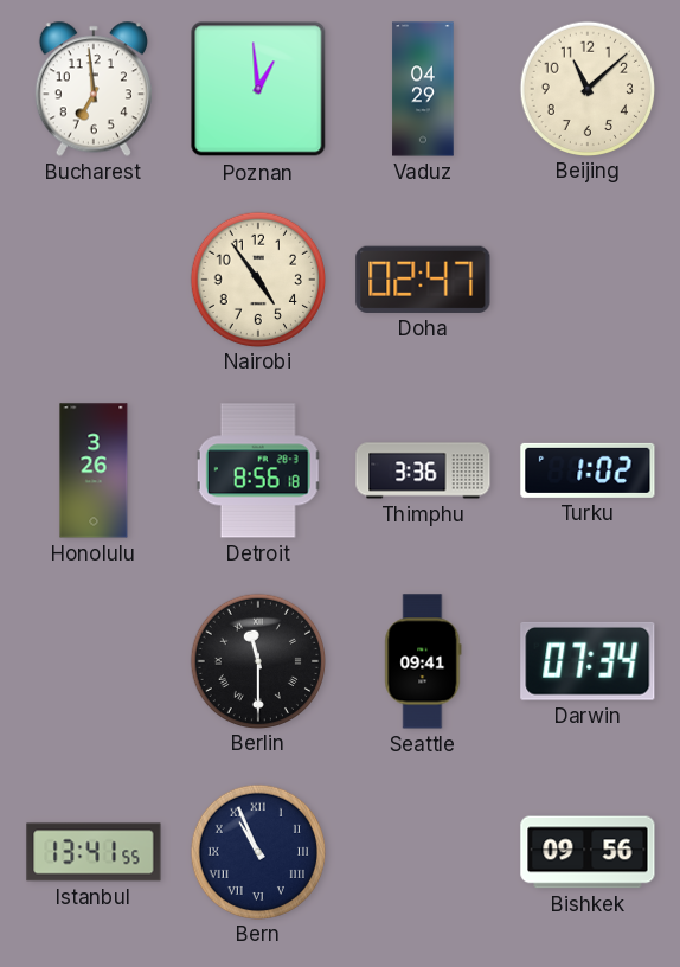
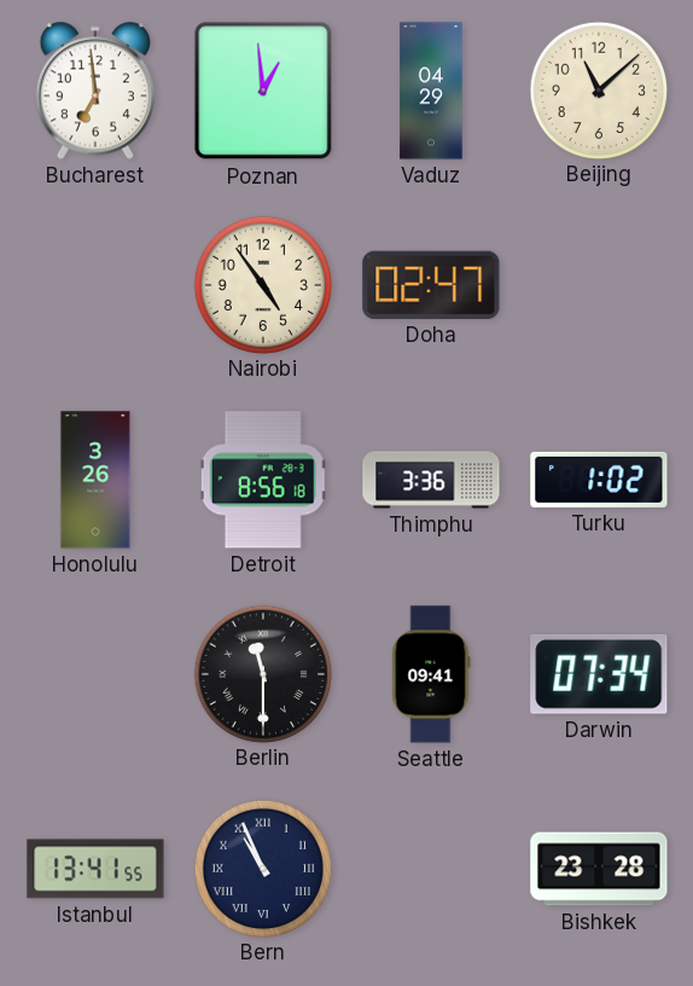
Bishkek: 09:56 -> 23:28
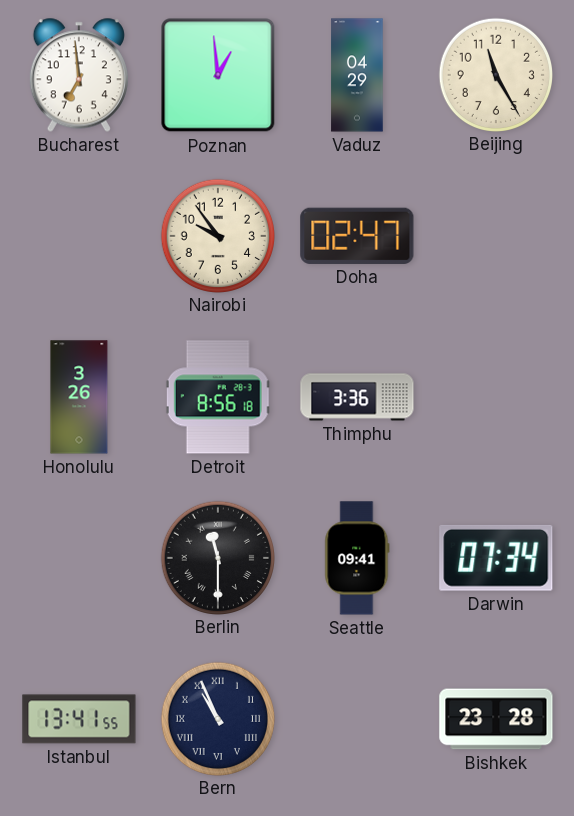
Beijing: 11:08 -> 11:25
Nairobi: 4:54 -> 9:54
Turku: 1:02 -> none
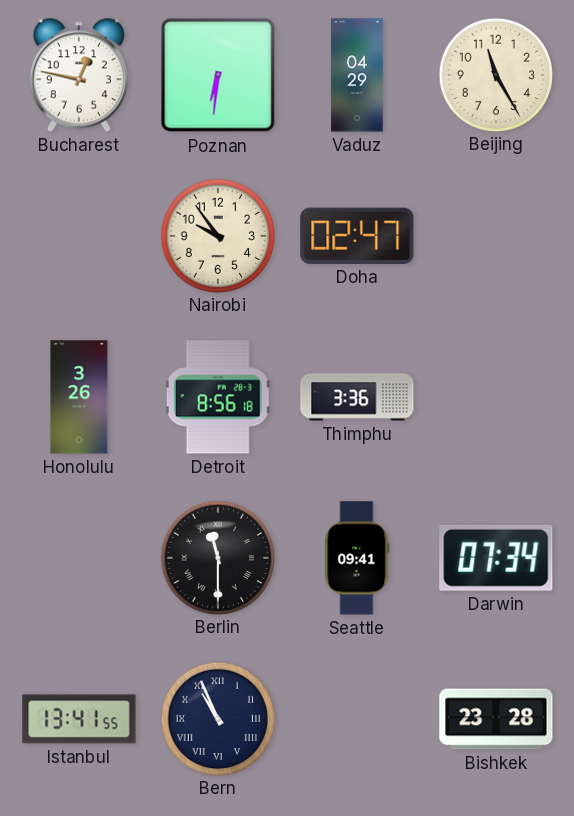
Bucharest: 6:59 -> 12:47
Poznan: 12:59 -> 6:31
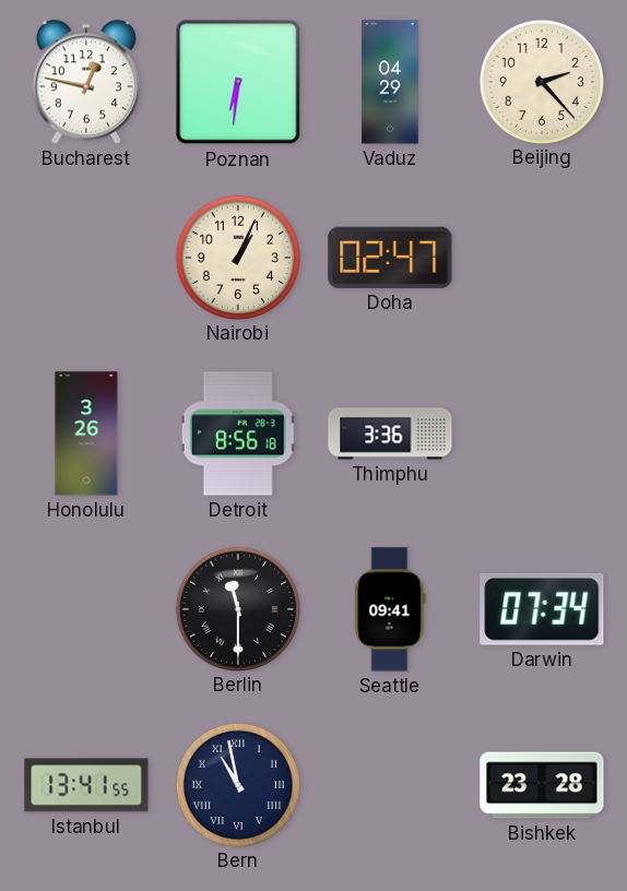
Beijing: 11:25 -> 2:23
Nairobi: 9:54 -> 1:04
Bern: 10:56 -> 10:58
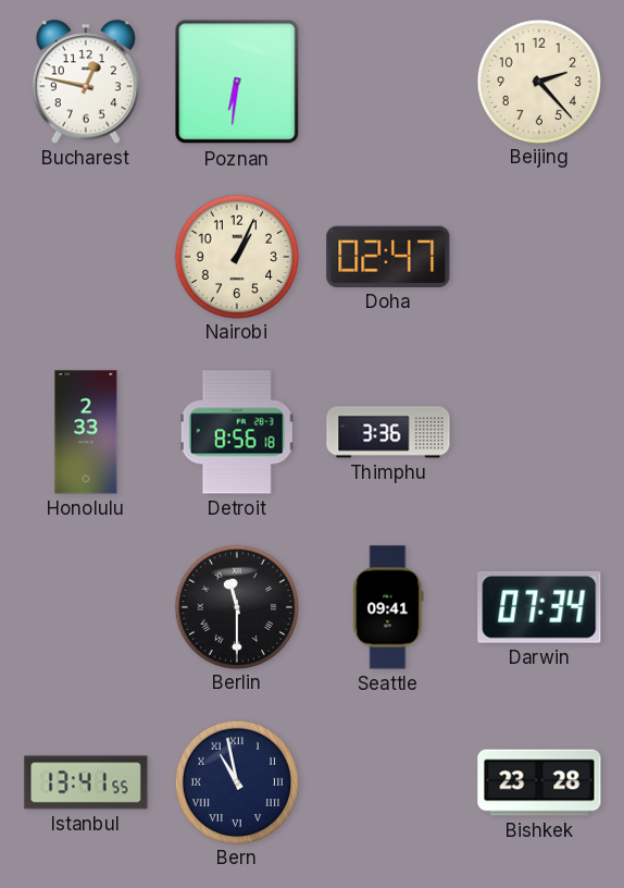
Vaduz: 04:29 -> none
Honolulu: 3:26 -> 2:33
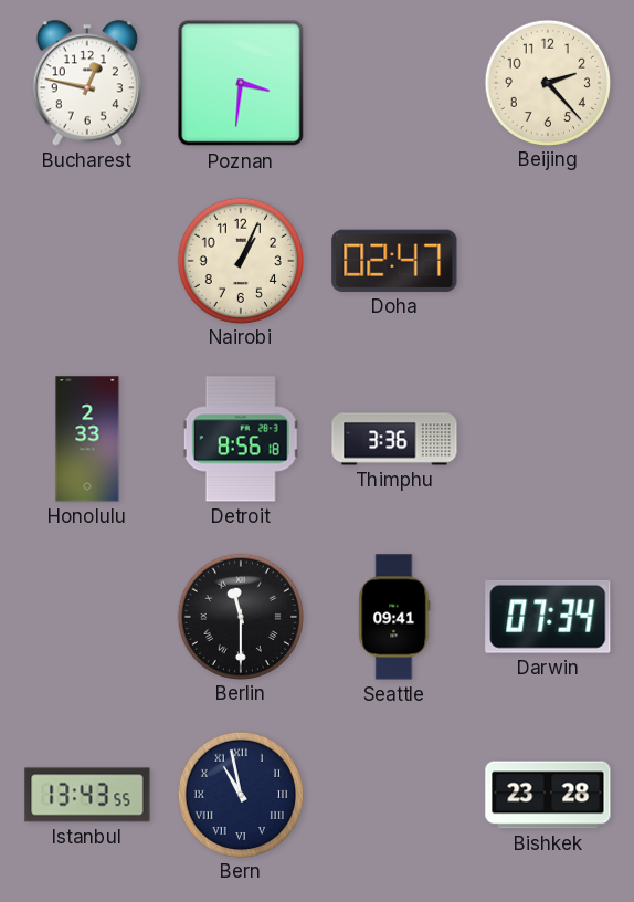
Poznan: 6:31 -> 3:31
Istanbul: 13:41 -> 13:43
